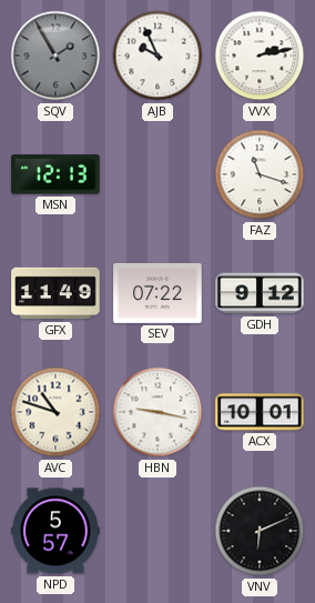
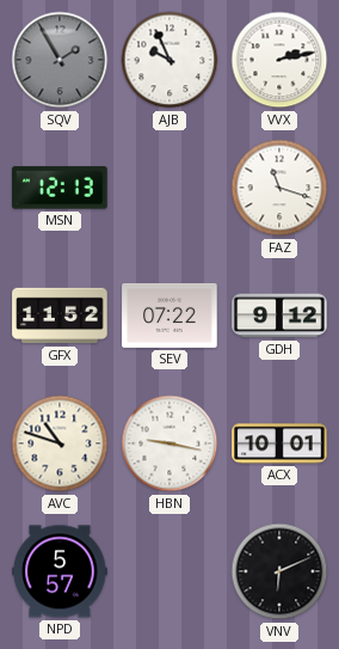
GFX: 11:49 -> 11:52
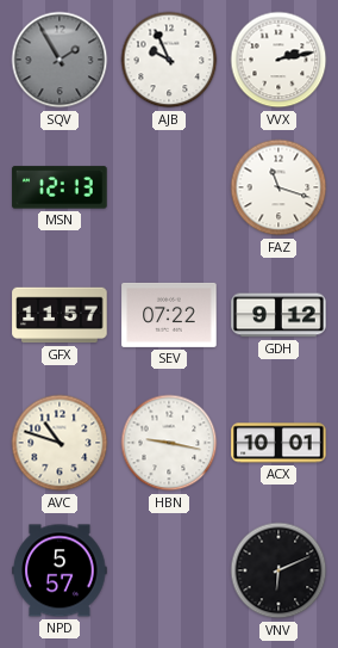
GFX: 11:52 -> 11:57
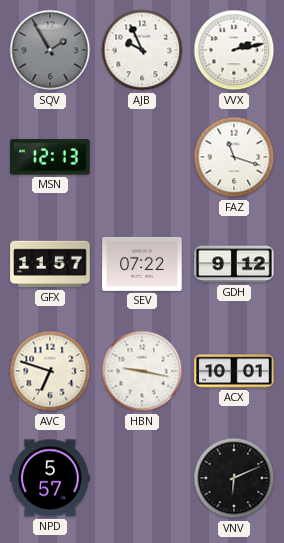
AVC: 10:48 -> 6:48
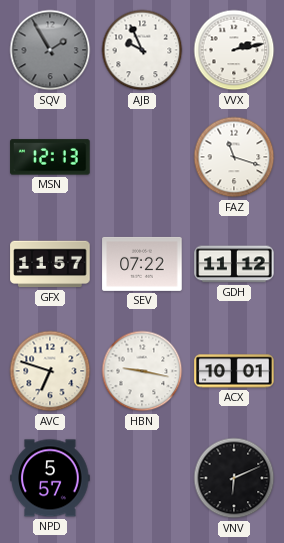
GDH: 9:12 -> 11:12
